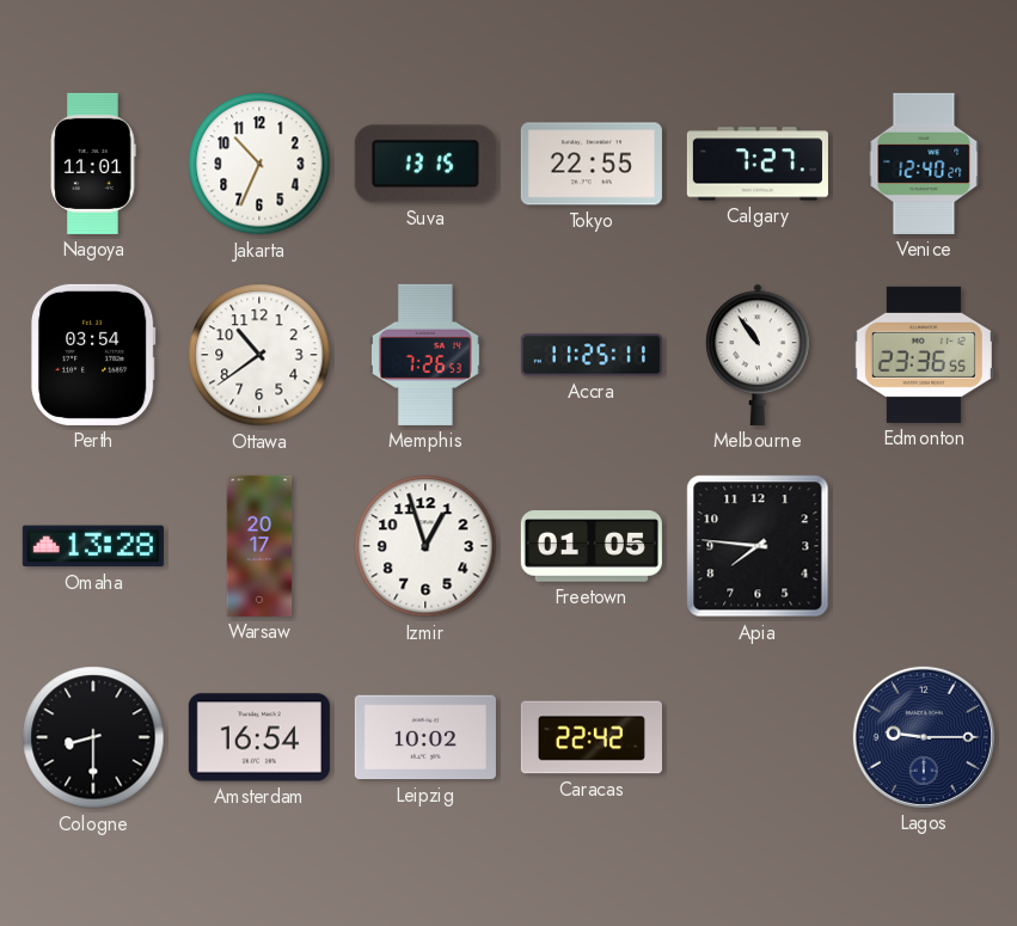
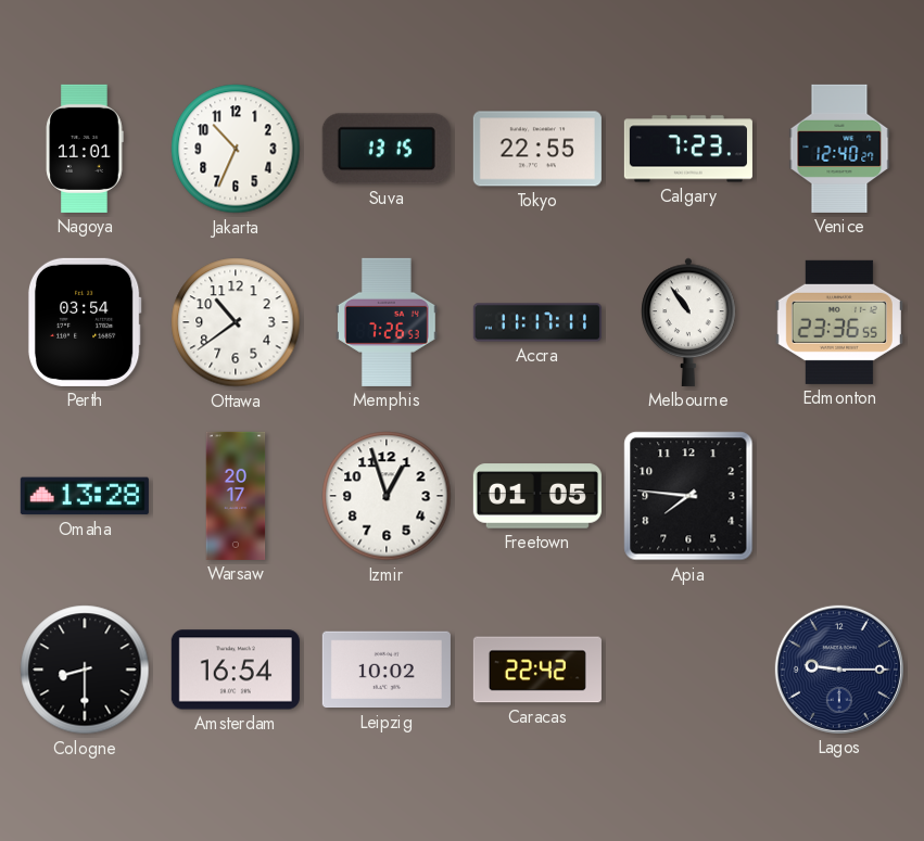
Calgary: 7:27 -> 7:23
Accra: 11:25 -> 11:17
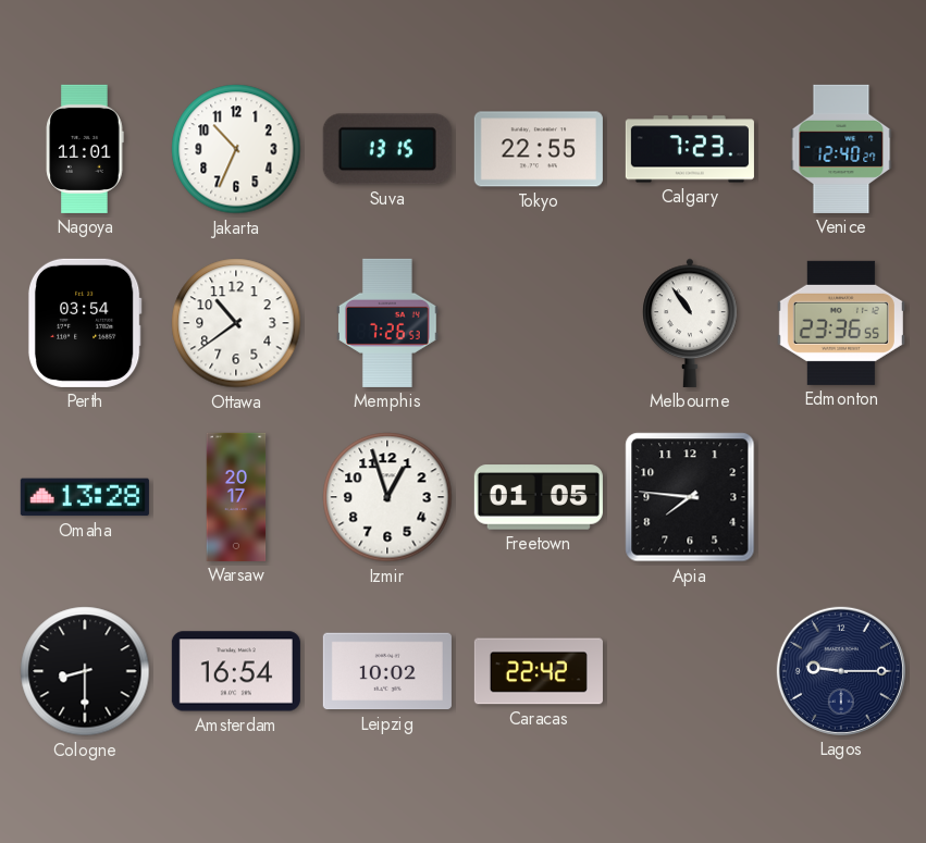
Accra: 11:17 -> none
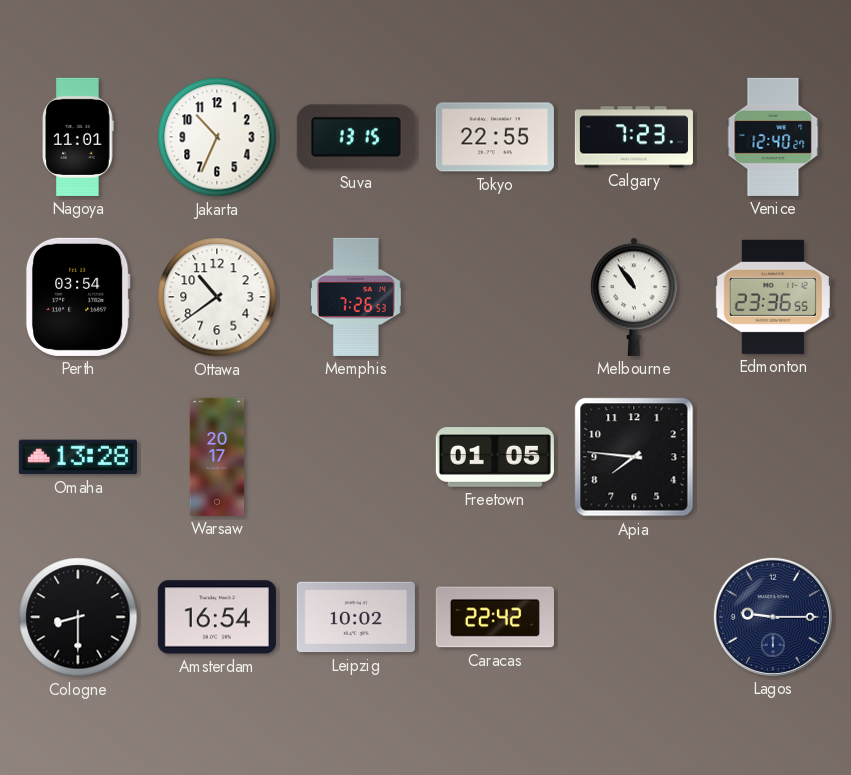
Izmir: 12:57 -> none
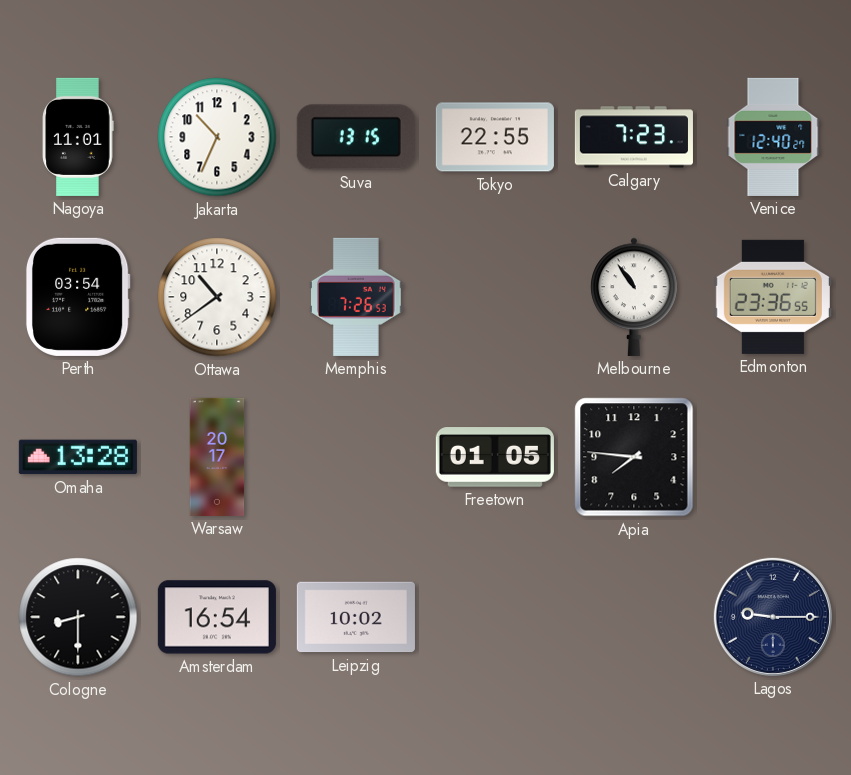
Caracas: 22:42 -> none
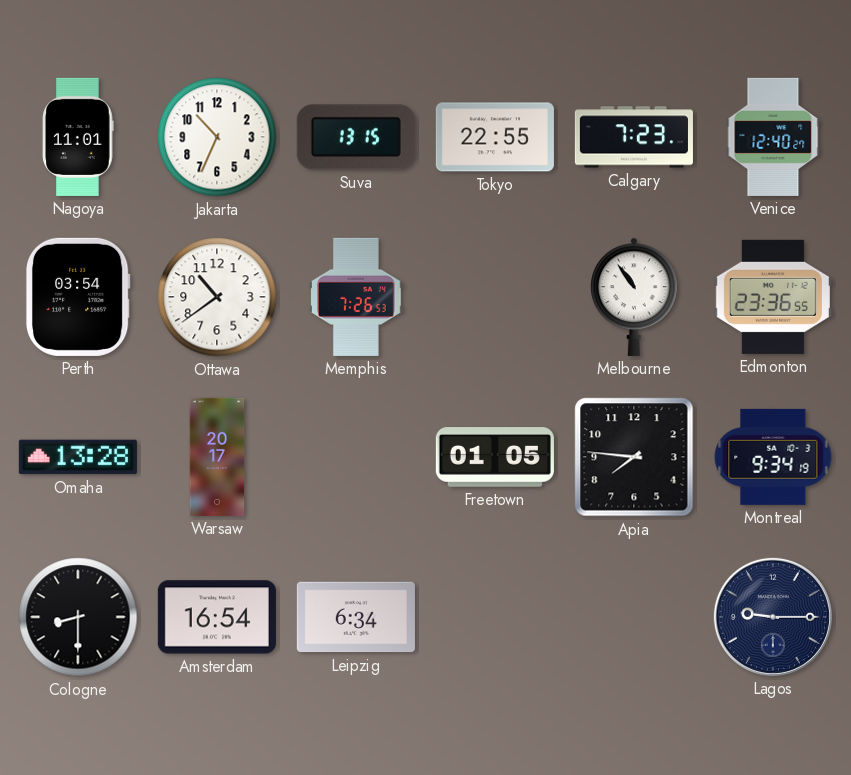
Montreal: none -> 9:34
Leipzig: 10:02 -> 6:34
